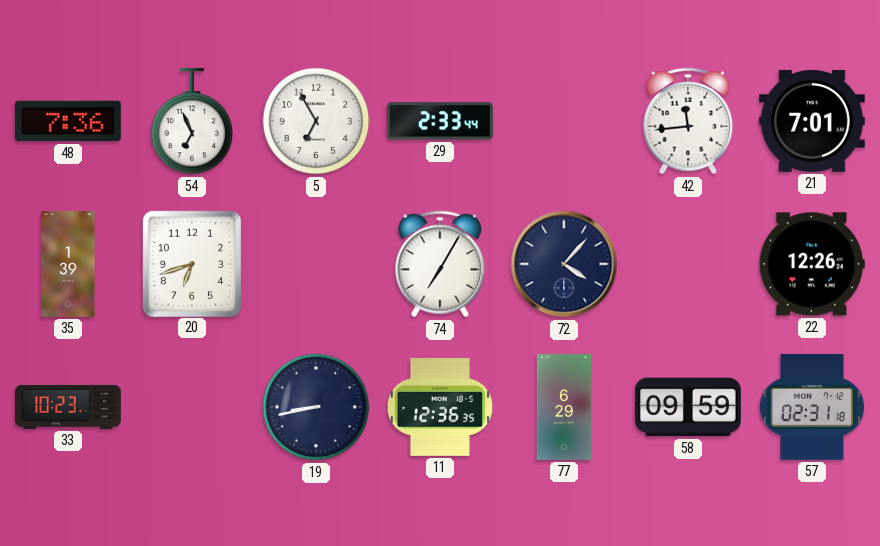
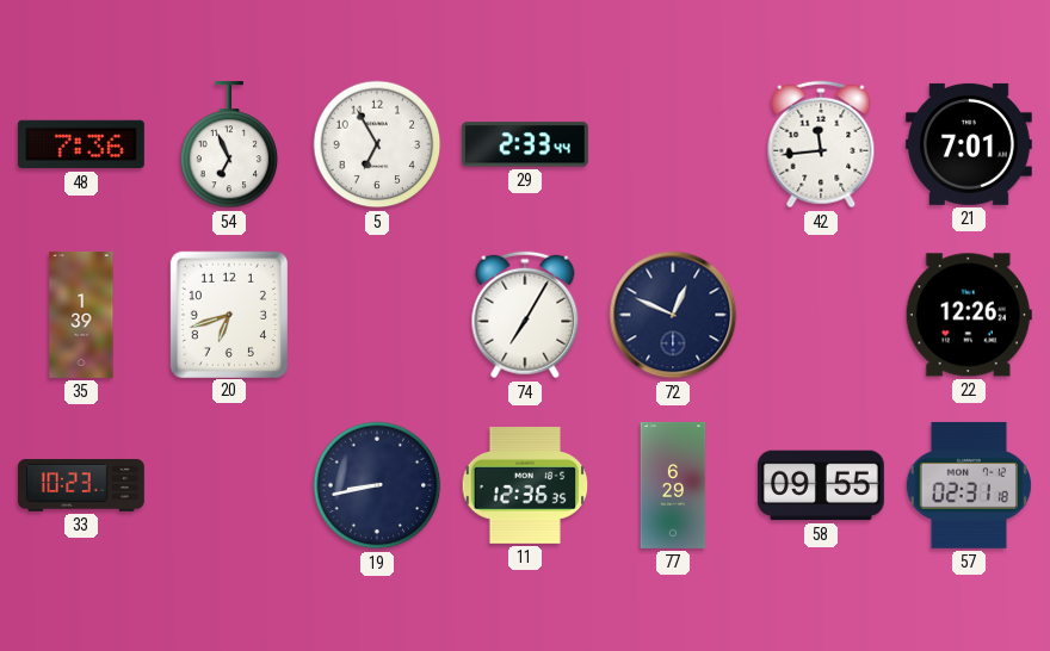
72: 4:07 -> 12:49
58: 09:59 -> 09:55
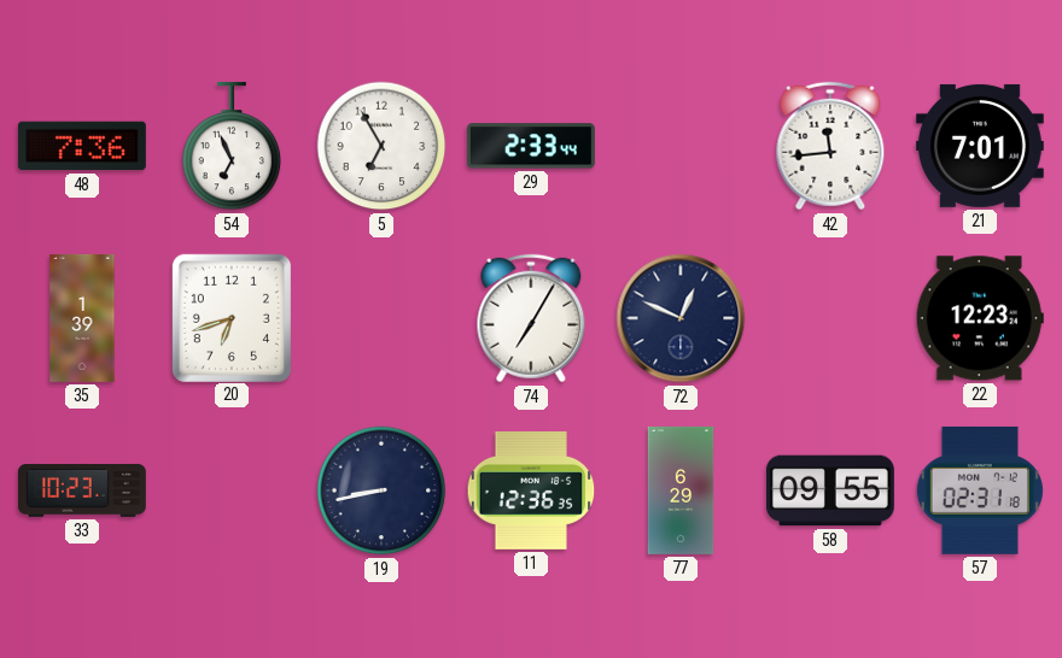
22: 12:26 -> 12:23
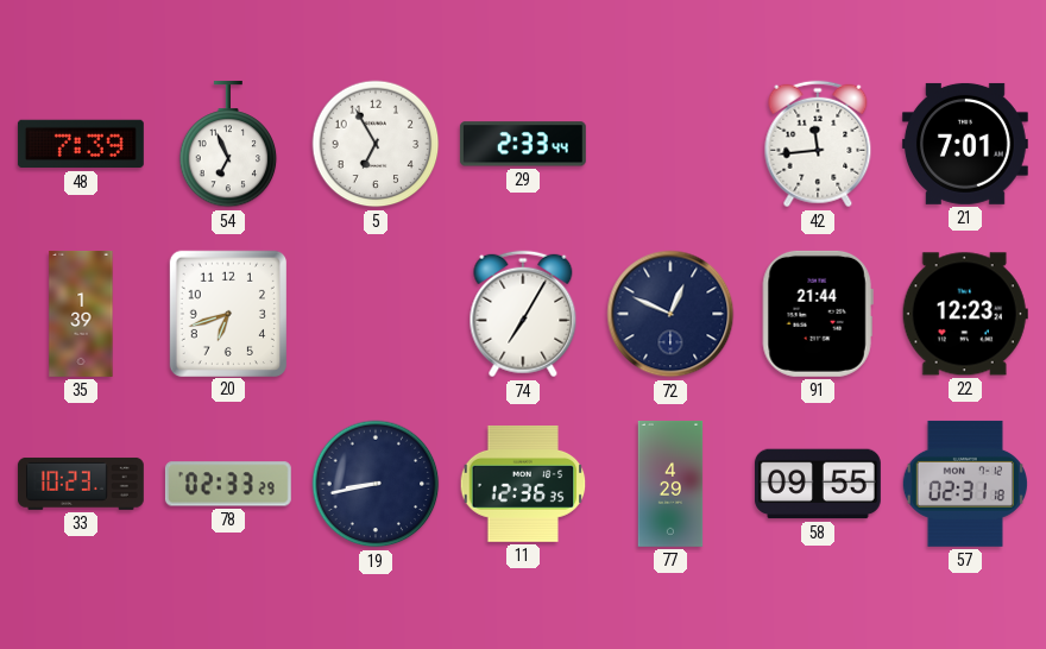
48: 7:36 -> 7:39
91: none -> 21:44
78: none -> 02:33
77: 6:29 -> 4:29
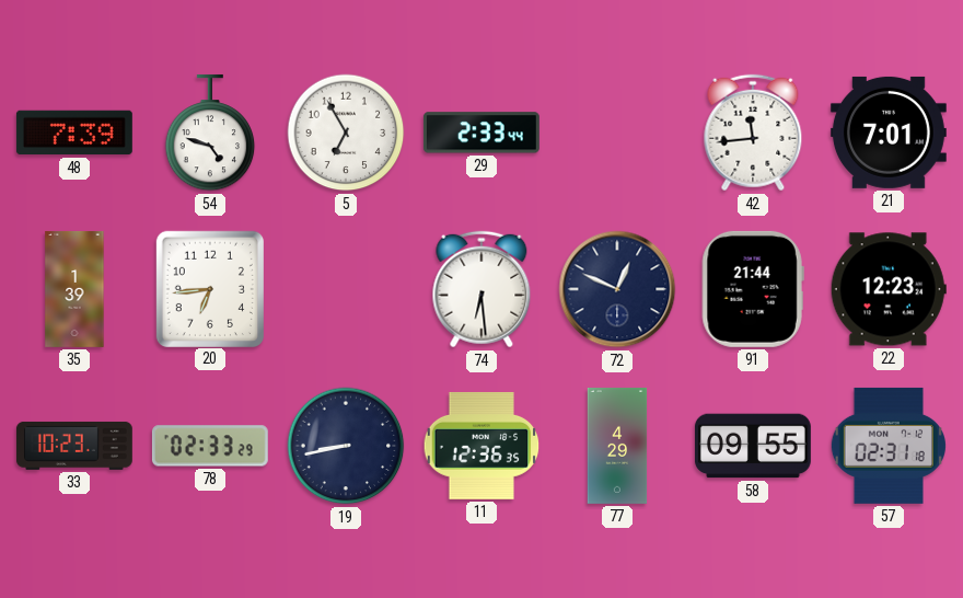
54: 6:56 -> 4:48
20: 6:42 -> 6:44
74: 7:05 -> 6:29
